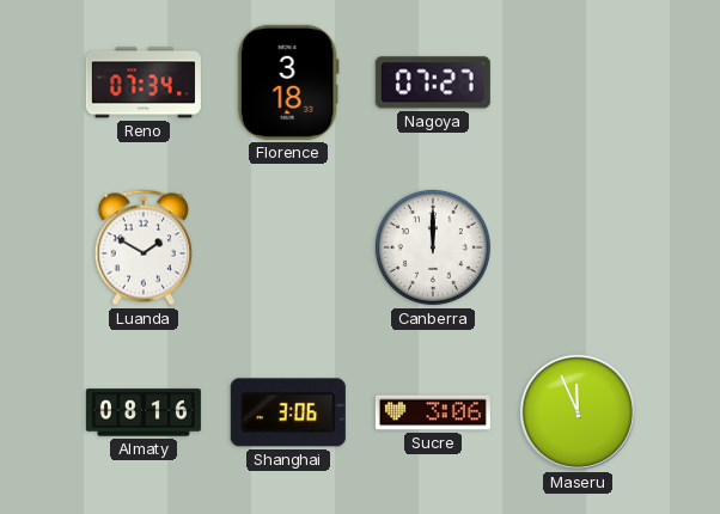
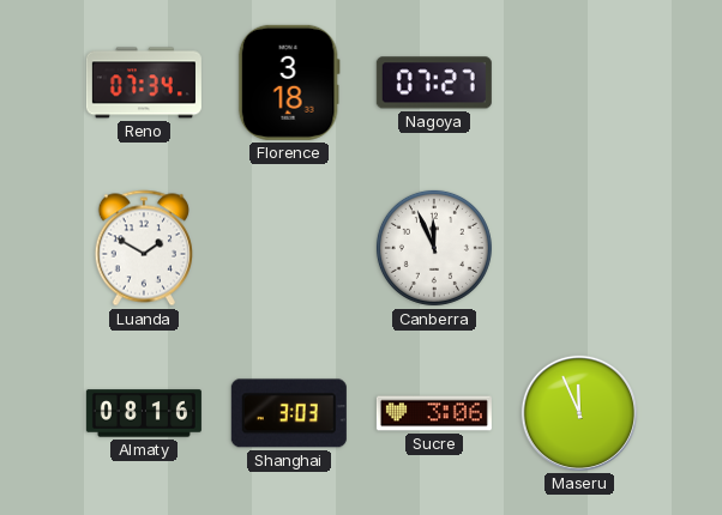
Canberra: 12:00 -> 11:56
Shanghai: 3:06 -> 3:03
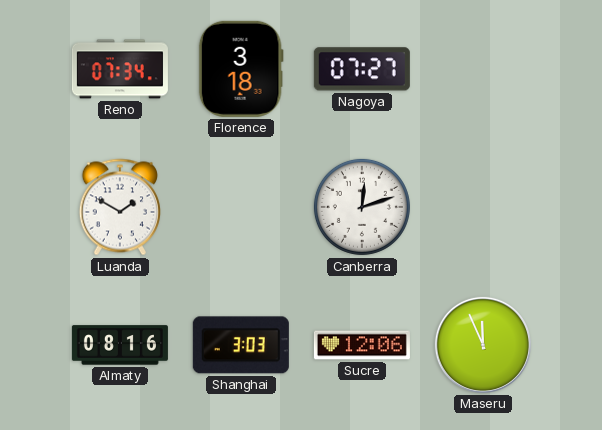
Canberra: 11:56 -> 12:12
Sucre: 3:06 -> 12:06
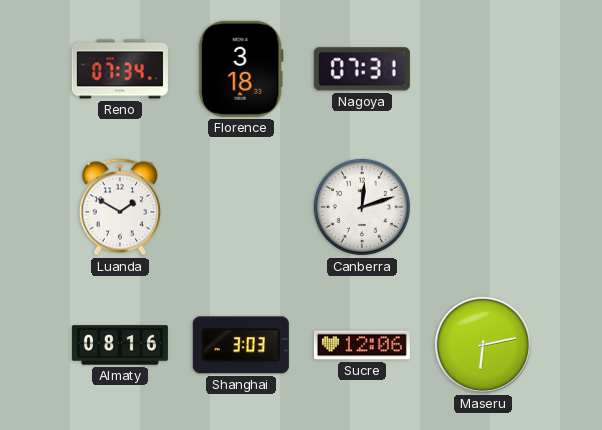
Nagoya: 07:27 -> 07:31
Maseru: 11:56 -> 6:13
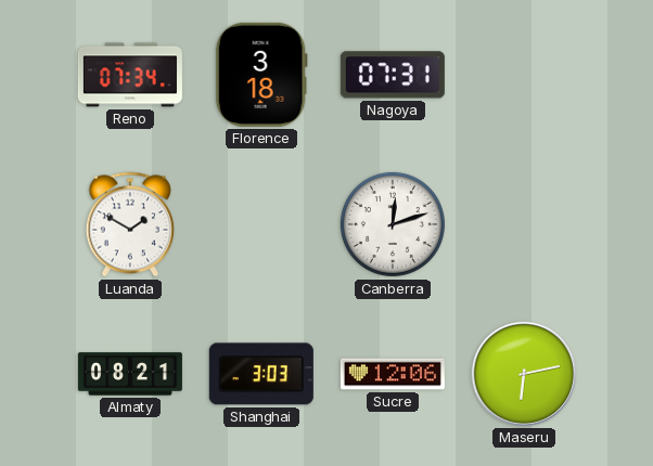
Almaty: 08:16 -> 08:21
